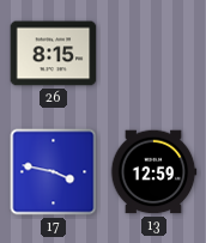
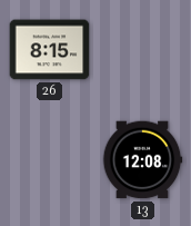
17: 3:47 -> none
13: 12:59 -> 12:08
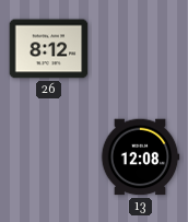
26: 8:15 -> 8:12
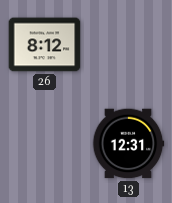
13: 12:08 -> 12:31
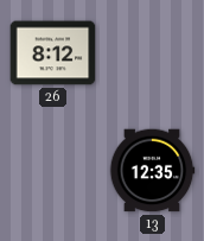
13: 12:31 -> 12:35
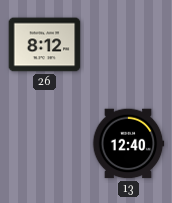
13: 12:35 -> 12:40
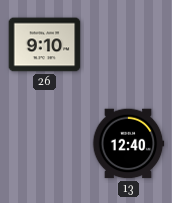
26: 8:12 -> 9:10
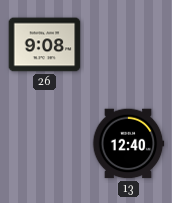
26: 9:10 -> 9:08
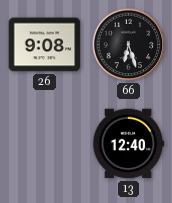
66: none -> 6:27
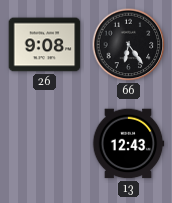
66: 6:27 -> 6:24
13: 12:40 -> 12:43
